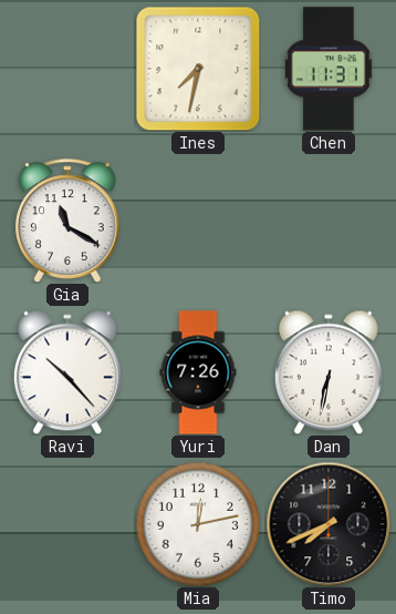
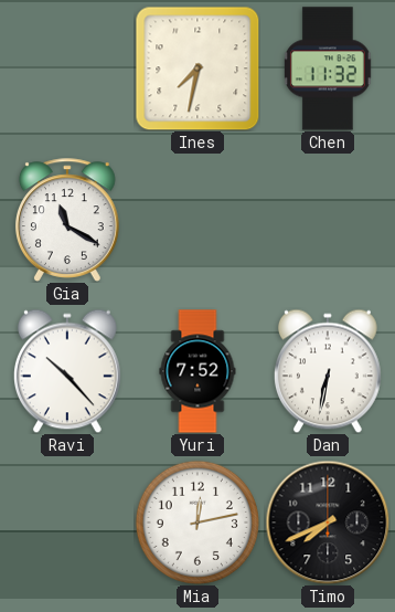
Chen: 11:31 -> 11:32
Yuri: 7:26 -> 7:52
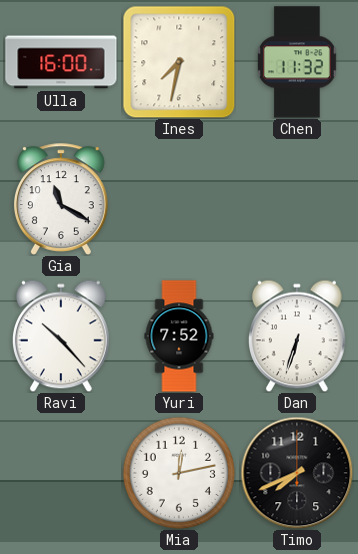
Ulla: none -> 16:00
Dan: 6:32 -> 6:33
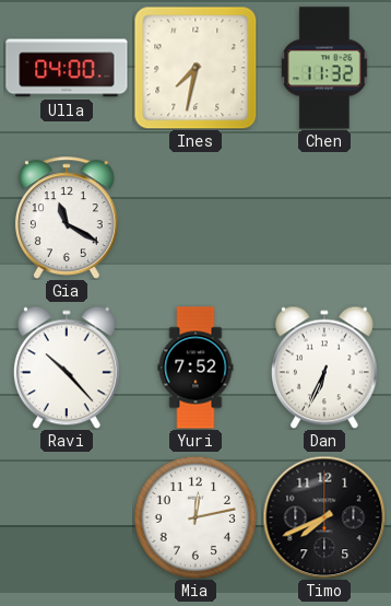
Ulla: 16:00 -> 04:00
Dan: 6:33 -> 6:34
